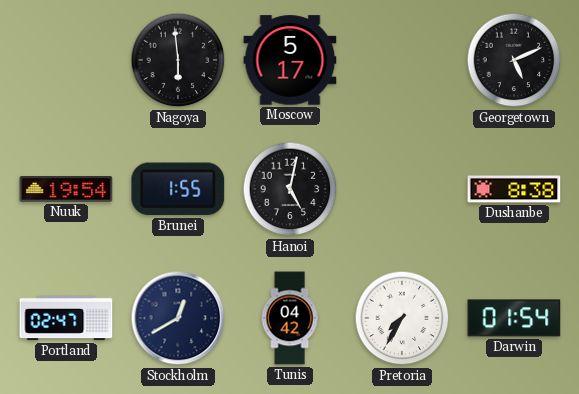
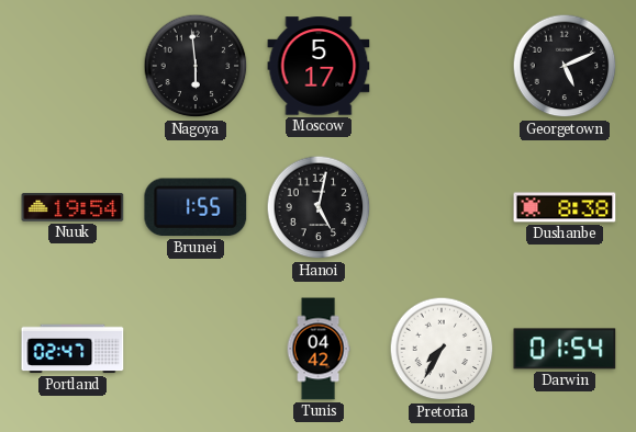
Stockholm: 12:40 -> none
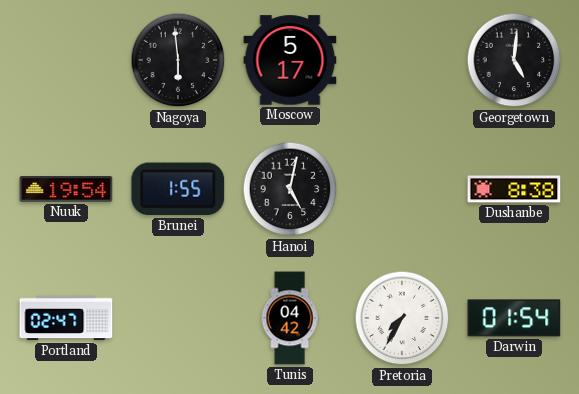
Georgetown: 5:11 -> 5:01
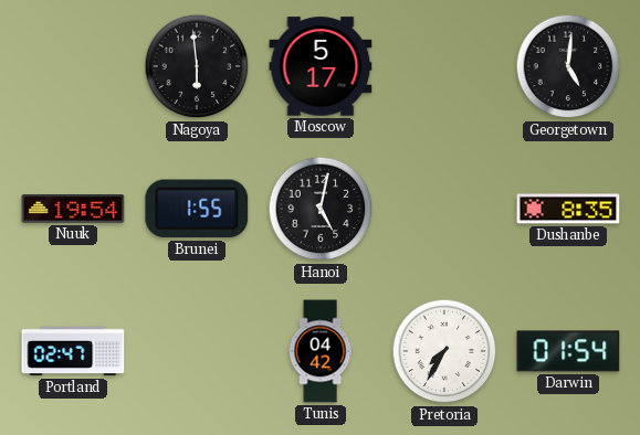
Dushanbe: 8:38 -> 8:35
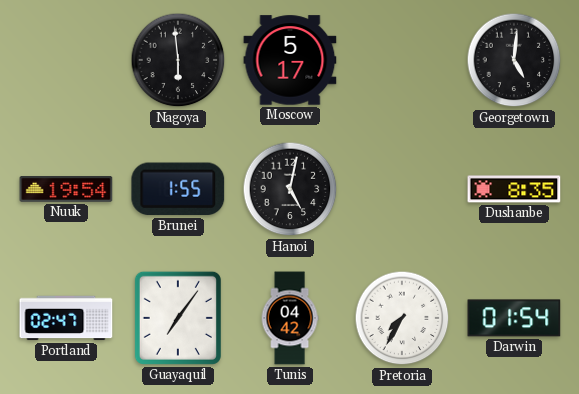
Guayaquil: none -> 7:06
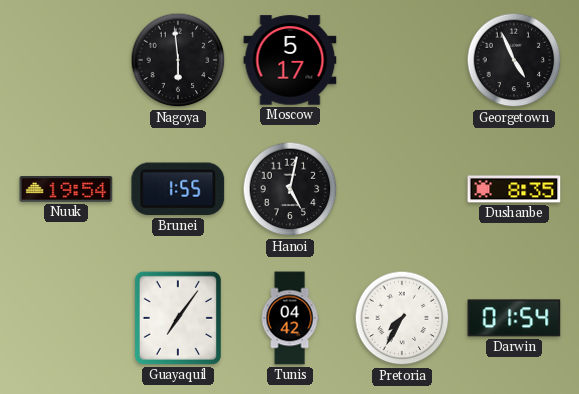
Georgetown: 5:01 -> 4:56
Portland: 02:47 -> none
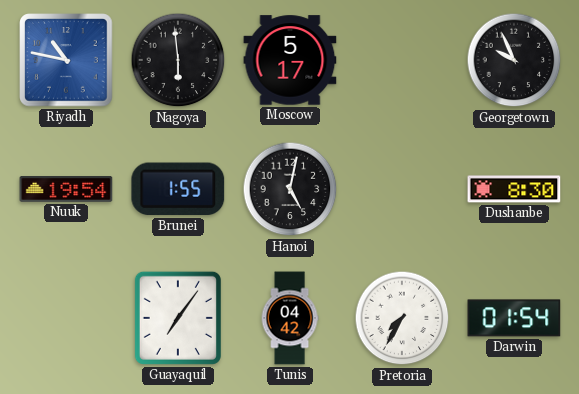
Riyadh: none -> 10:47
Georgetown: 4:56 -> 9:56
Dushanbe: 8:35 -> 8:30
